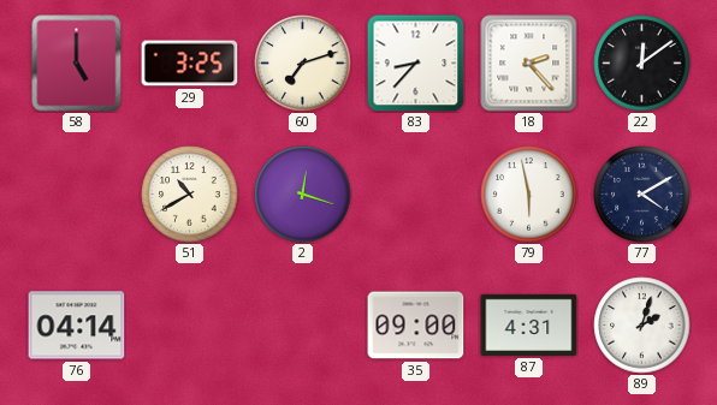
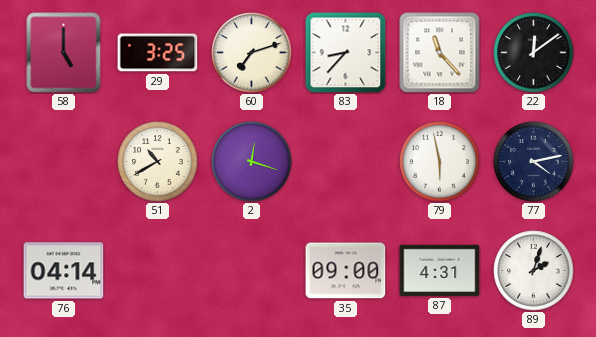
18: 2:23 -> 11:23
77: 4:10 -> 4:13
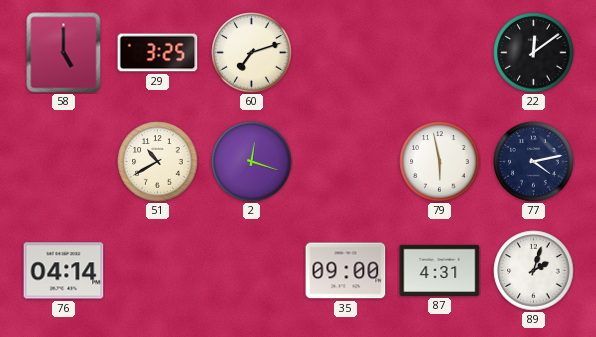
83: 8:37 -> none
18: 11:23 -> none
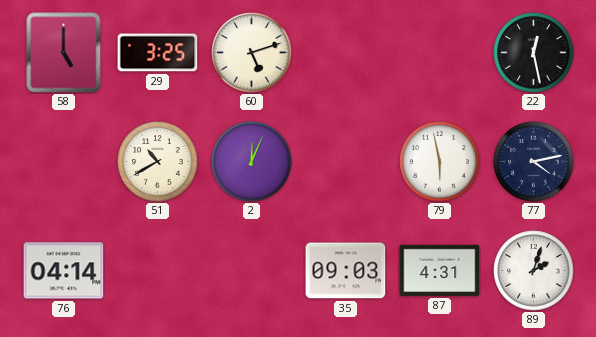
60: 7:12 -> 5:12
22: 12:09 -> 12:28
2: 12:18 -> 12:04
35: 09:00 -> 09:03
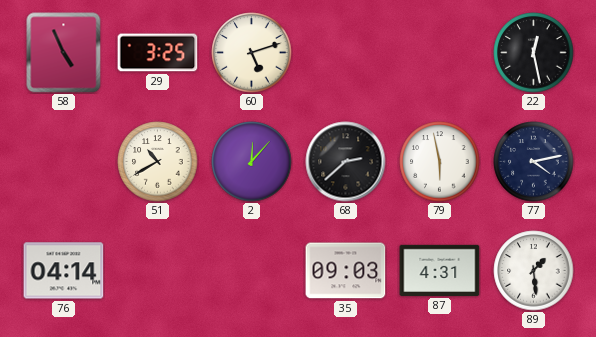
58: 5:00 -> 4:56
2: 12:04 -> 12:07
68: none -> 2:38
89: 2:03 -> 1:29
